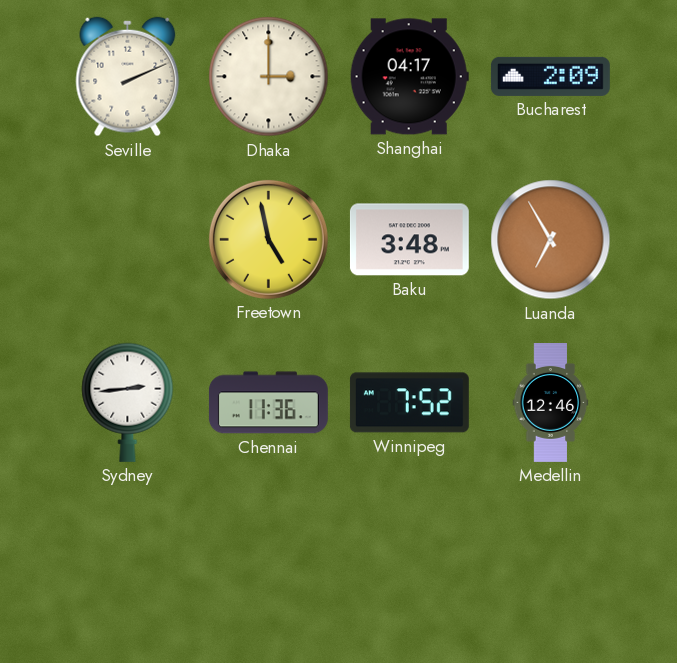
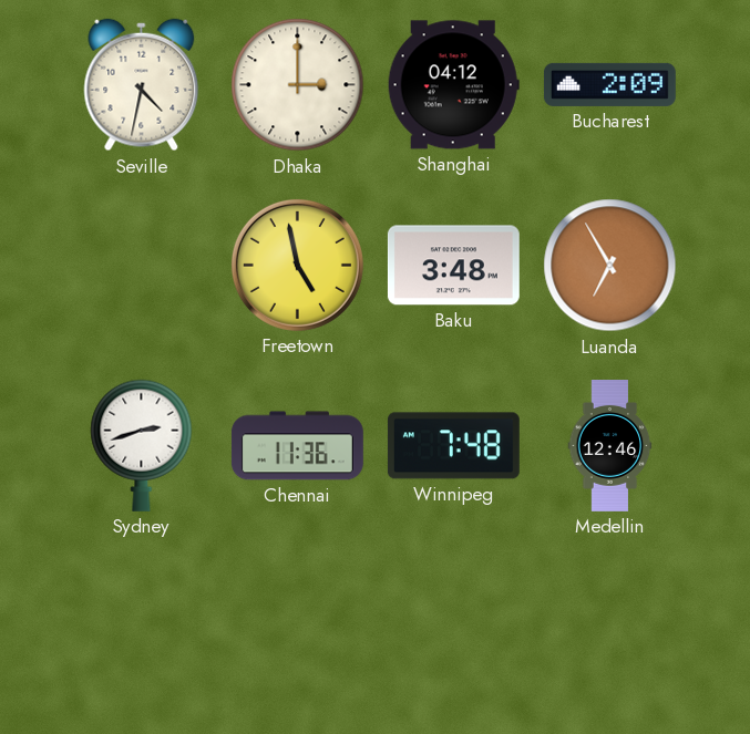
Seville: 2:11 -> 4:32
Shanghai: 04:17 -> 04:12
Sydney: 2:44 -> 2:42
Winnipeg: 7:52 -> 7:48
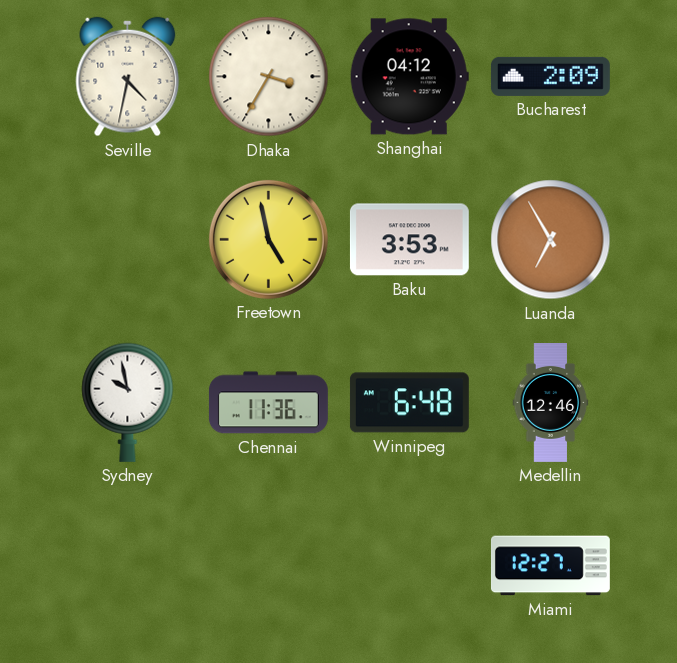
Dhaka: 3:00 -> 3:35
Baku: 3:48 -> 3:53
Sydney: 2:42 -> 9:58
Winnipeg: 7:48 -> 6:48
Miami: none -> 12:27
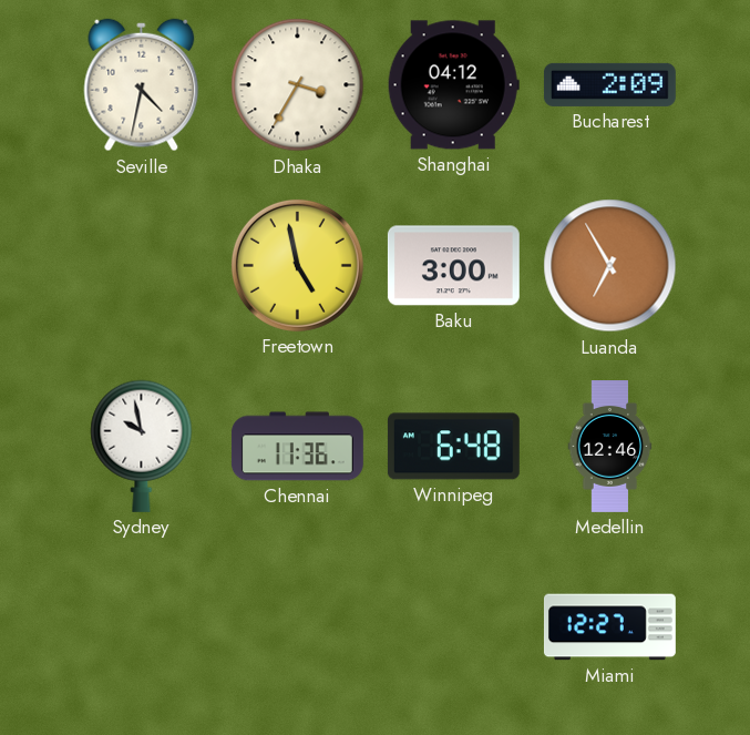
Baku: 3:53 -> 3:00
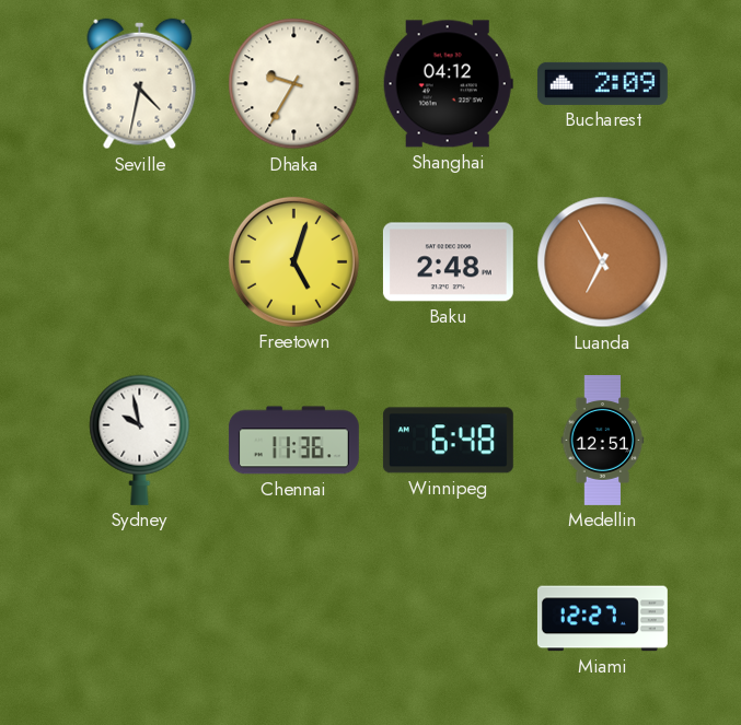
Dhaka: 3:35 -> 9:35
Freetown: 4:58 -> 5:03
Baku: 3:00 -> 2:48
Medellin: 12:46 -> 12:51
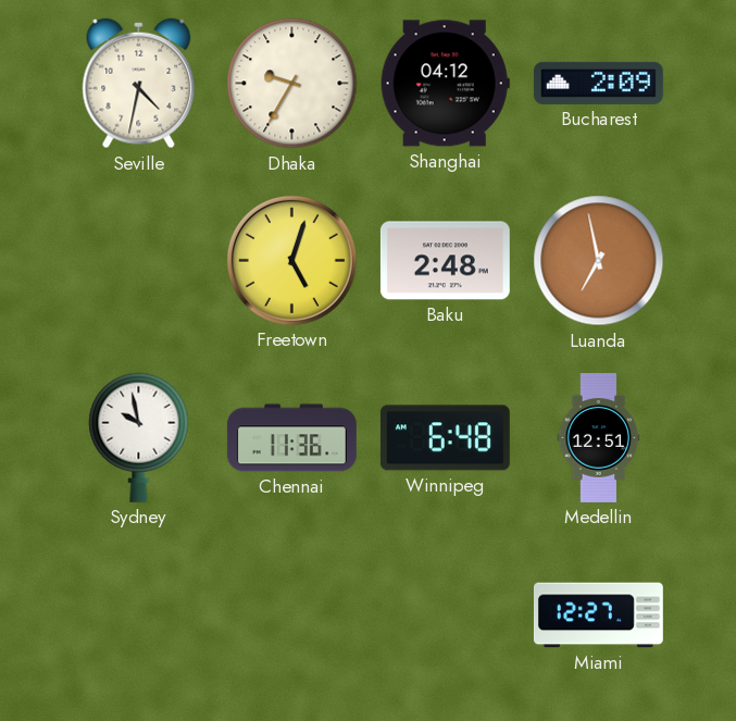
Luanda: 6:55 -> 6:58
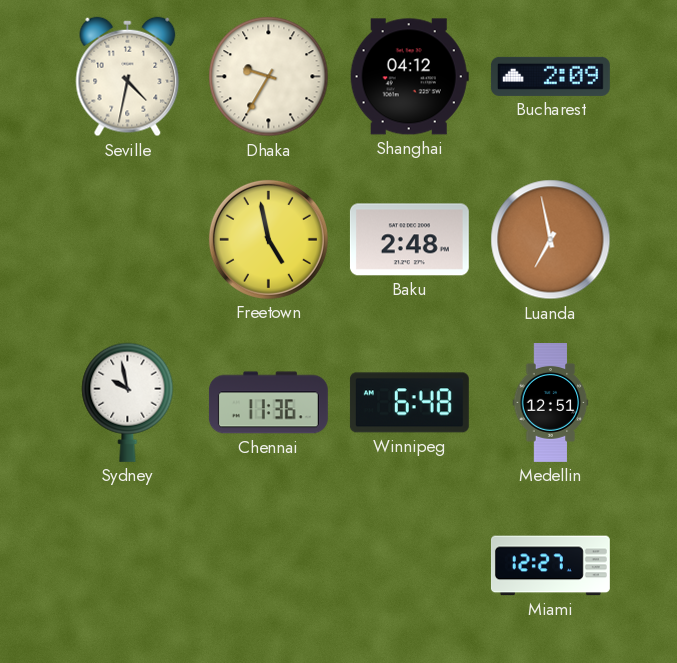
Freetown: 5:03 -> 4:58
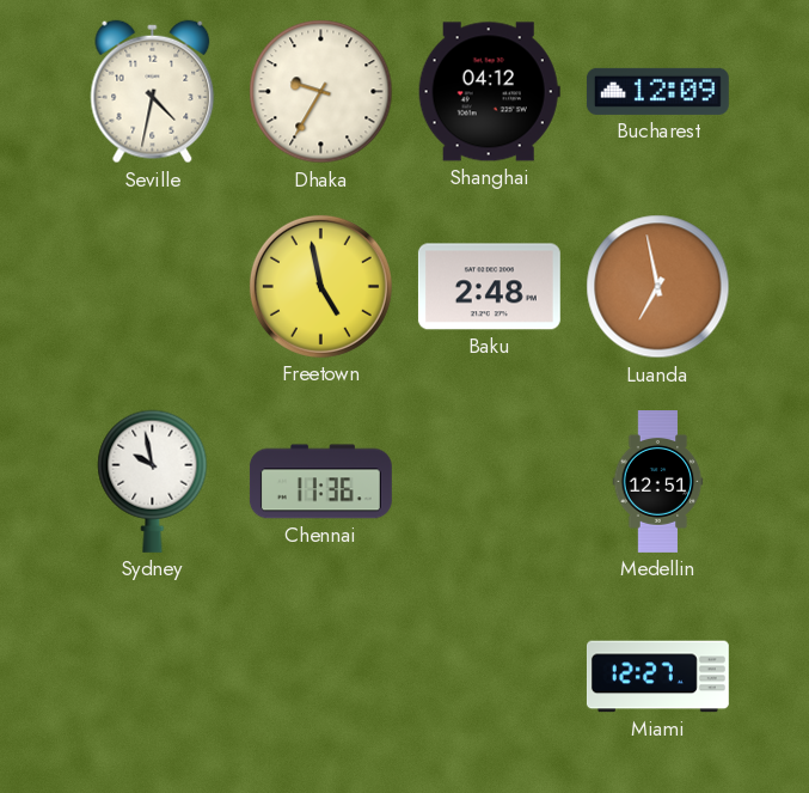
Bucharest: 2:09 -> 12:09
Winnipeg: 6:48 -> none
